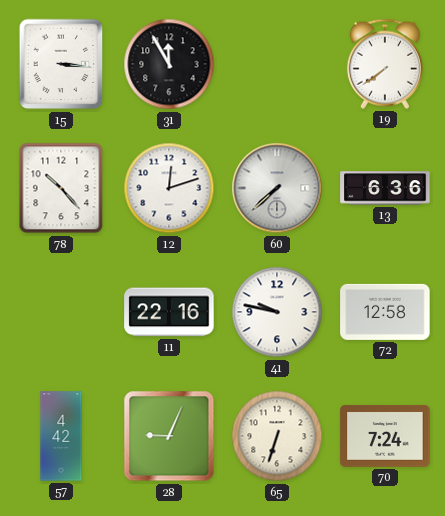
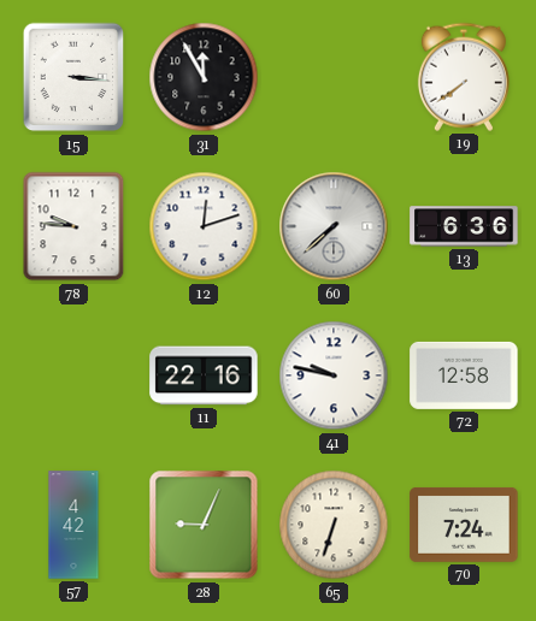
78: 10:23 -> 9:46
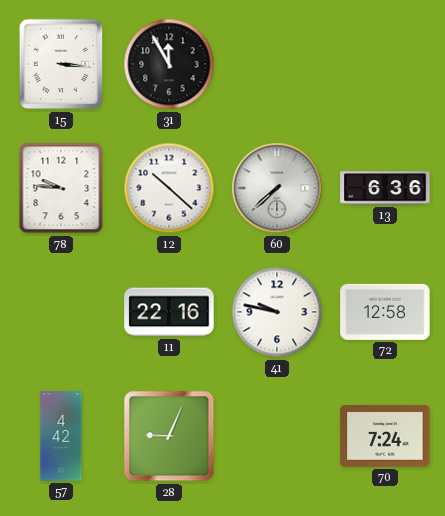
19: 7:39 -> none
12: 12:12 -> 10:22
65: 6:33 -> none
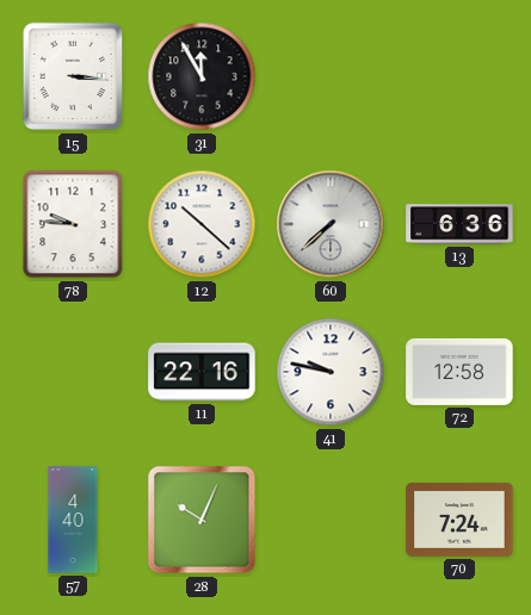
57: 4:42 -> 4:40
28: 9:04 -> 10:04
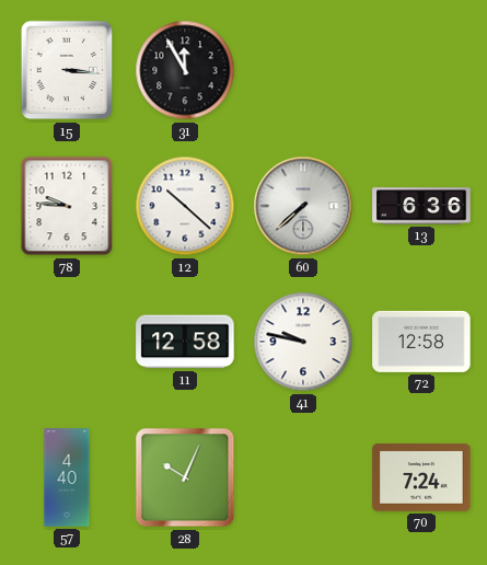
11: 22:16 -> 12:58
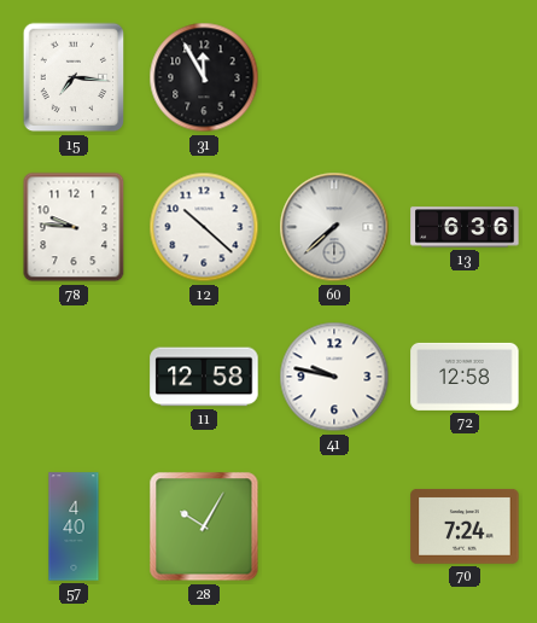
15: 3:16 -> 7:16
28: 10:04 -> 10:05
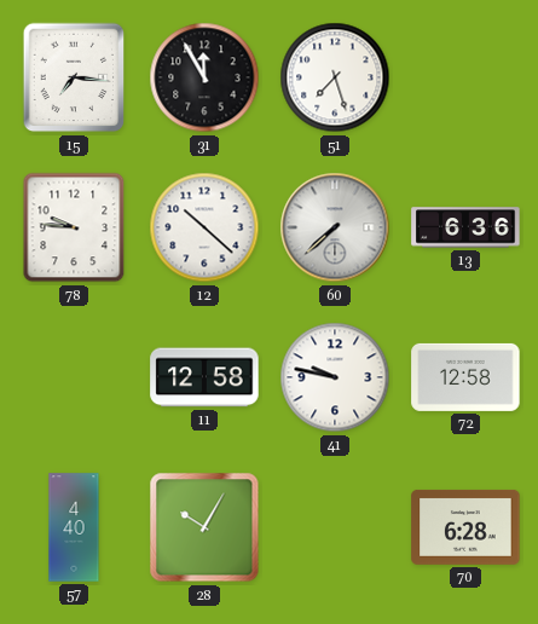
51: none -> 7:27
70: 7:24 -> 6:28
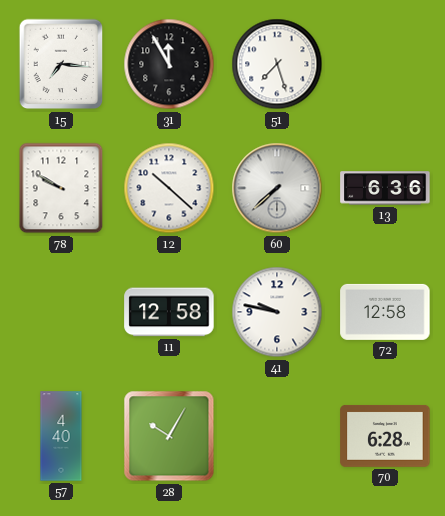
78: 9:46 -> 9:50
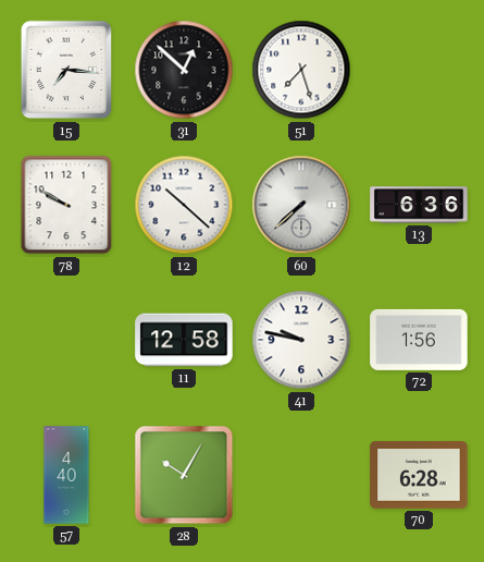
31: 11:55 -> 12:52
72: 12:58 -> 1:56
